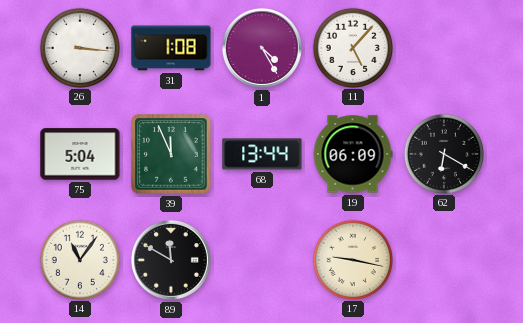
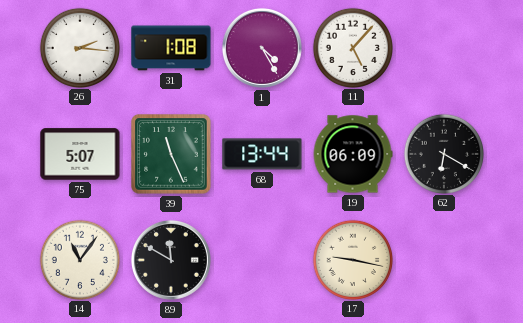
26: 3:16 -> 2:16
75: 5:04 -> 5:07
39: 11:56 -> 11:26
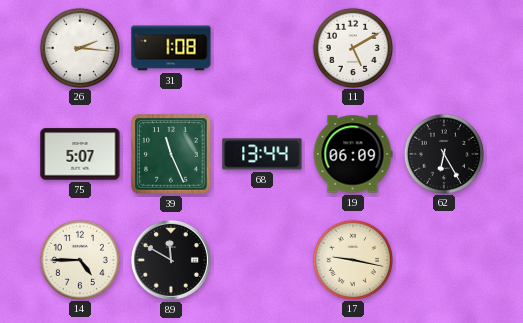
1: 4:25 -> none
11: 5:07 -> 5:10
62: 6:20 -> 6:25
14: 11:06 -> 4:45
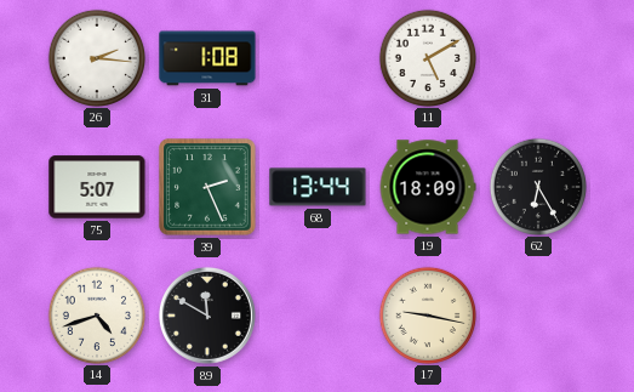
39: 11:26 -> 2:26
19: 06:09 -> 18:09
14: 4:45 -> 4:42
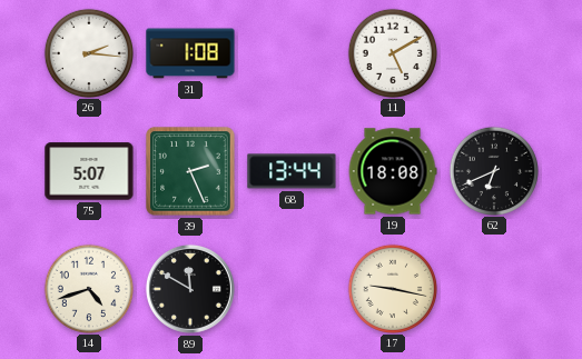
19: 18:09 -> 18:08
62: 6:25 -> 6:41
